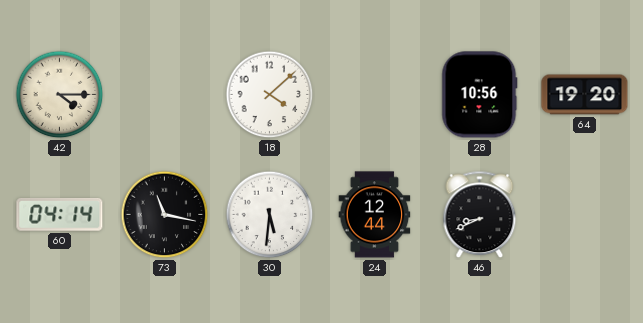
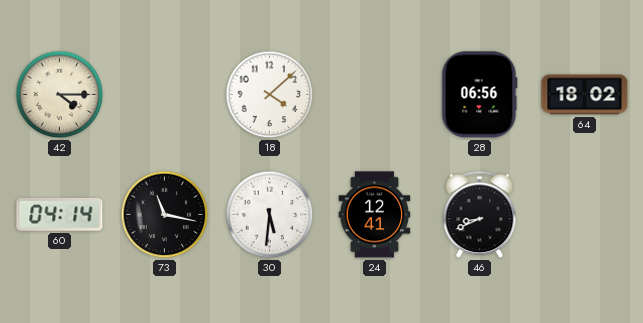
28: 10:56 -> 06:56
64: 19:20 -> 18:02
24: 12:44 -> 12:41
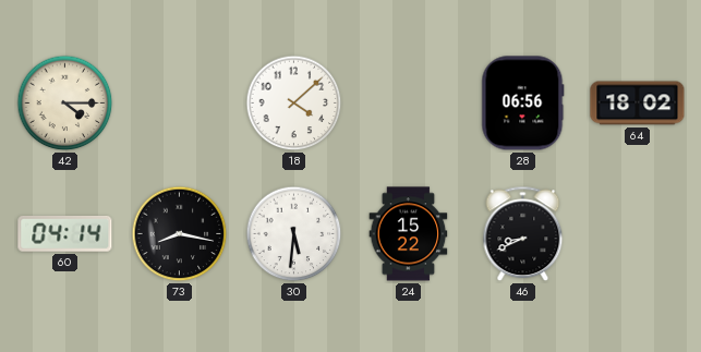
73: 11:17 -> 8:17
24: 12:41 -> 15:22
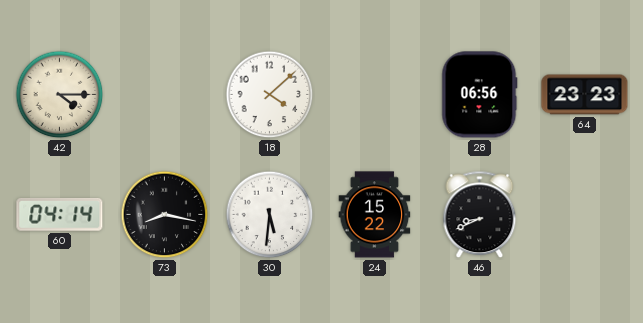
64: 18:02 -> 23:23
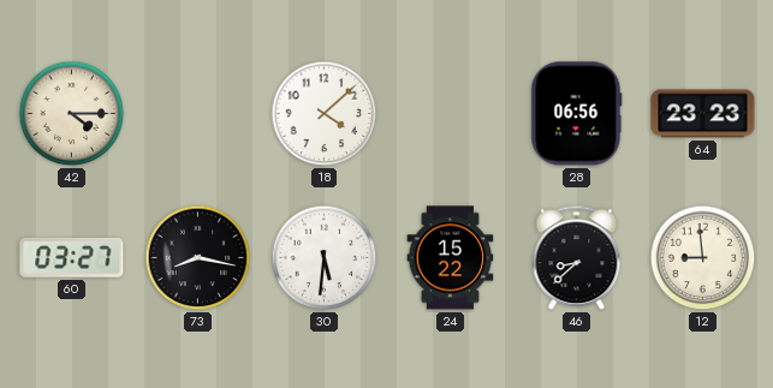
60: 04:14 -> 03:27
46: 8:41 -> 8:38
12: none -> 8:59
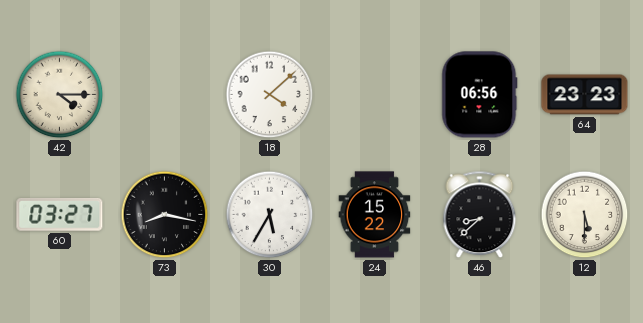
30: 5:31 -> 5:35
12: 8:59 -> 5:30
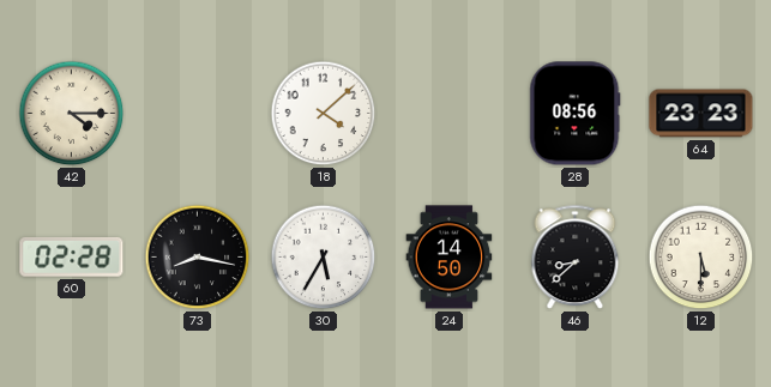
28: 06:56 -> 08:56
60: 03:27 -> 02:28
24: 15:22 -> 14:50
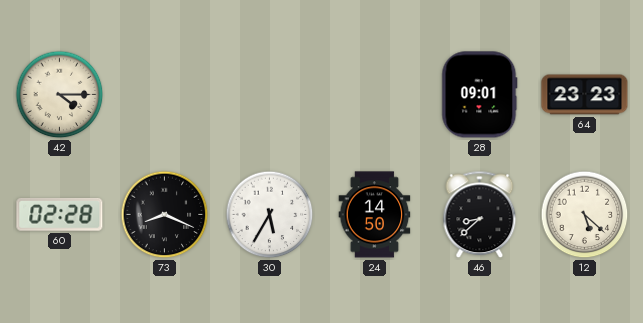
18: 4:08 -> none
28: 08:56 -> 09:01
73: 8:17 -> 8:19
12: 5:30 -> 5:22
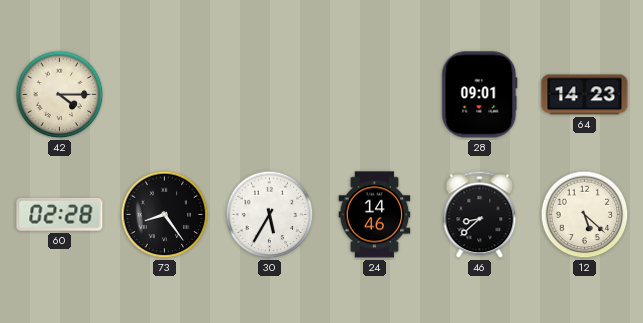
64: 23:23 -> 14:23
73: 8:19 -> 8:24
24: 14:50 -> 14:46
